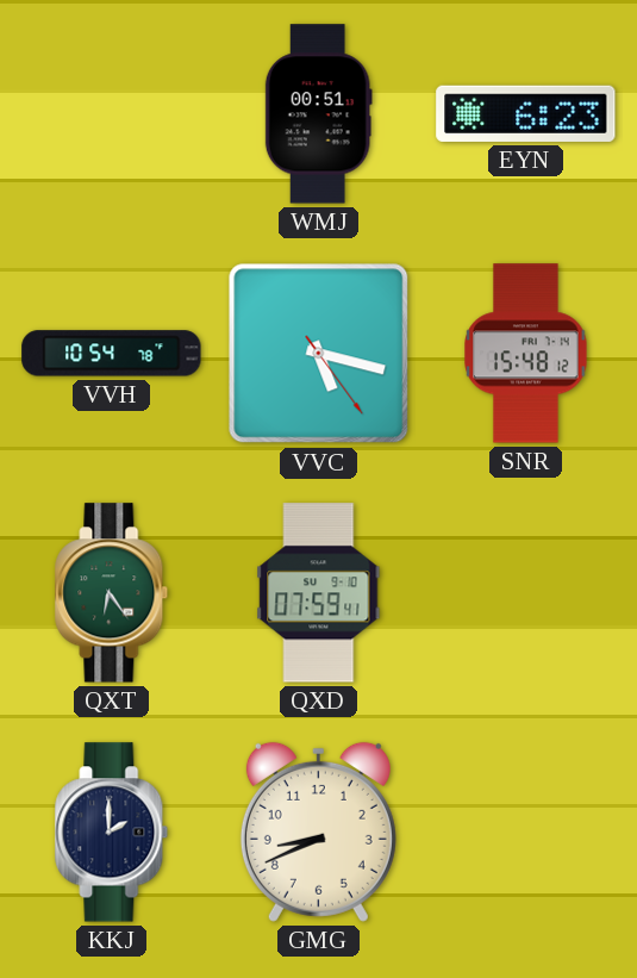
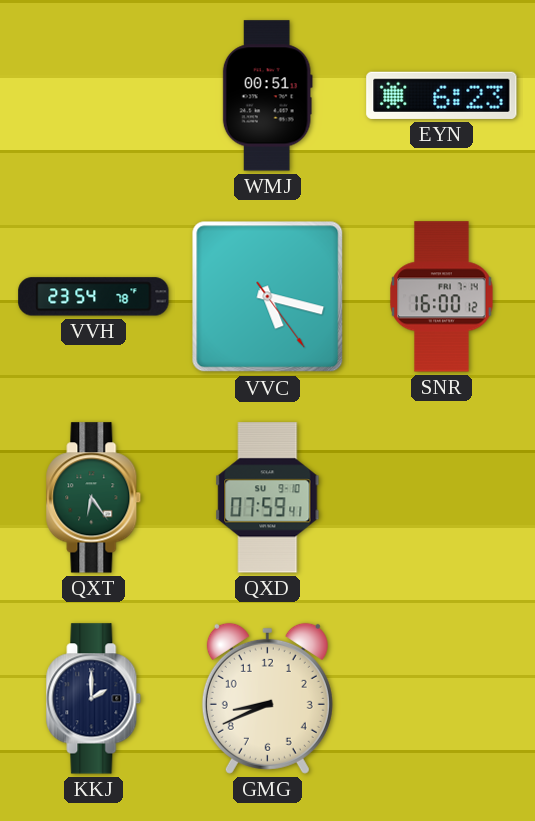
VVH: 10:54 -> 23:54
SNR: 15:48 -> 16:00
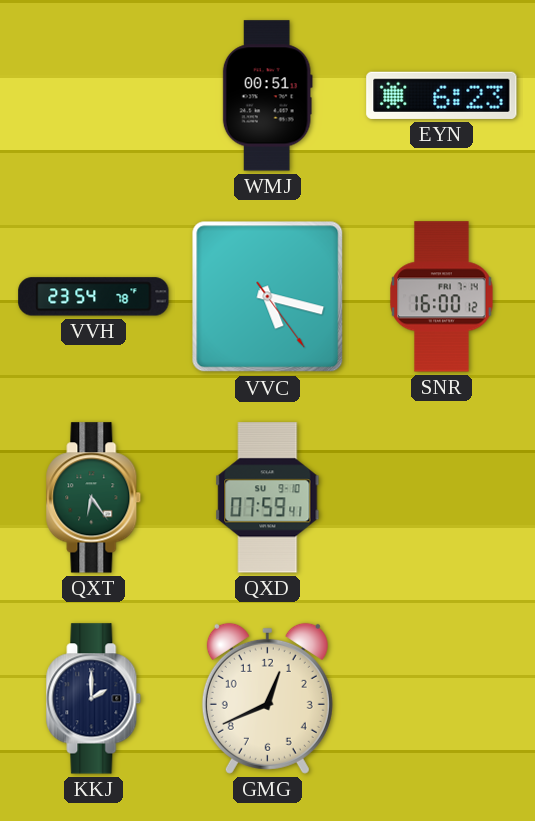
GMG: 8:41 -> 12:41
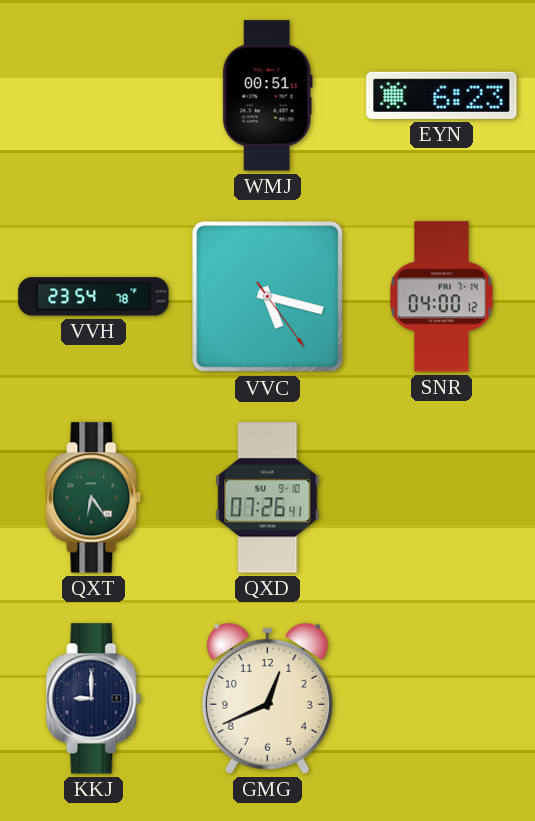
SNR: 16:00 -> 04:00
QXD: 07:59 -> 07:26
KKJ: 2:00 -> 9:00
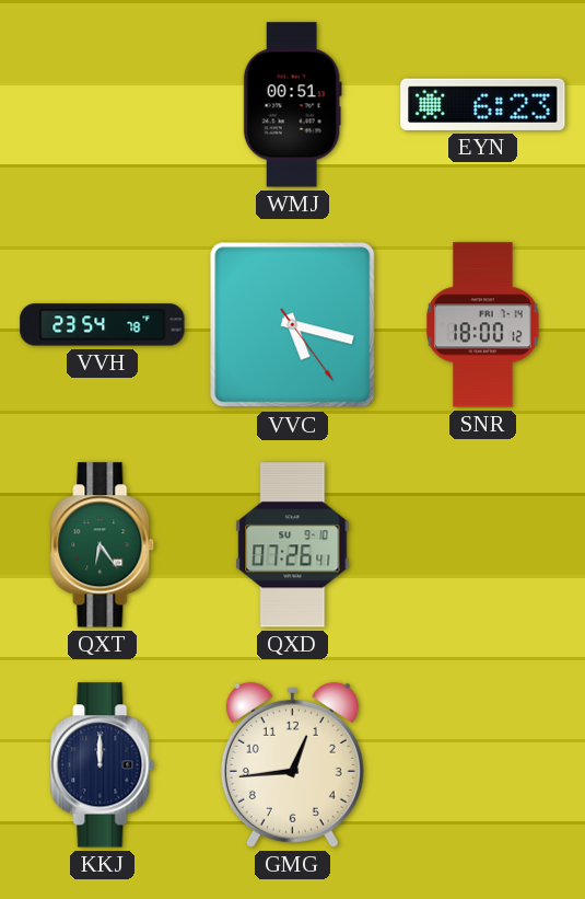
SNR: 04:00 -> 18:00
KKJ: 9:00 -> 12:00
GMG: 12:41 -> 12:44
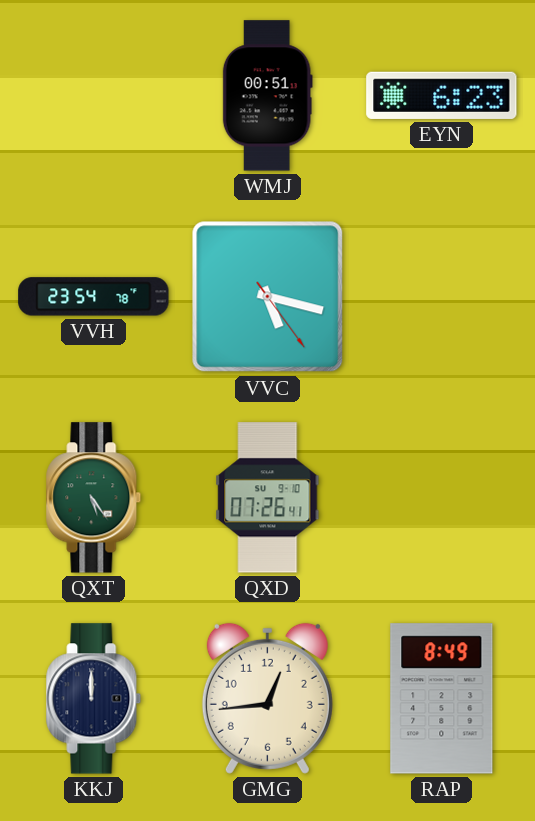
SNR: 18:00 -> none
QXT: 6:24 -> 5:24
RAP: none -> 8:49
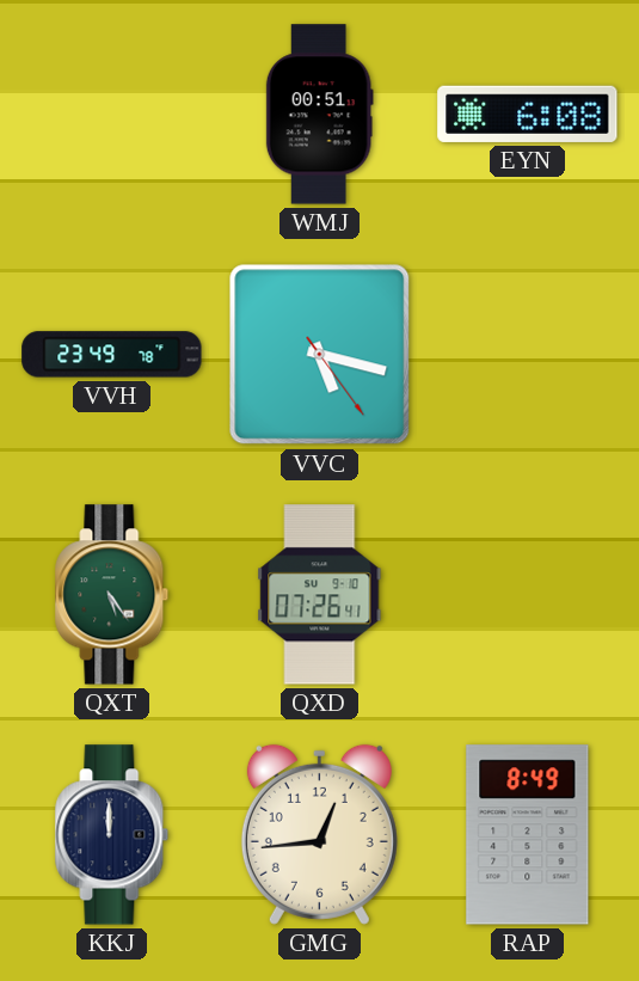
EYN: 6:23 -> 6:08
VVH: 23:54 -> 23:49
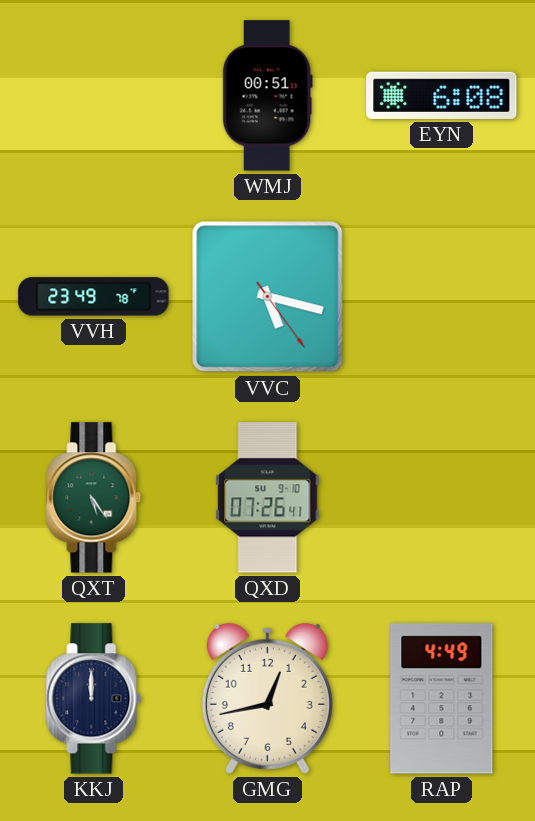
GMG: 12:44 -> 12:43
RAP: 8:49 -> 4:49
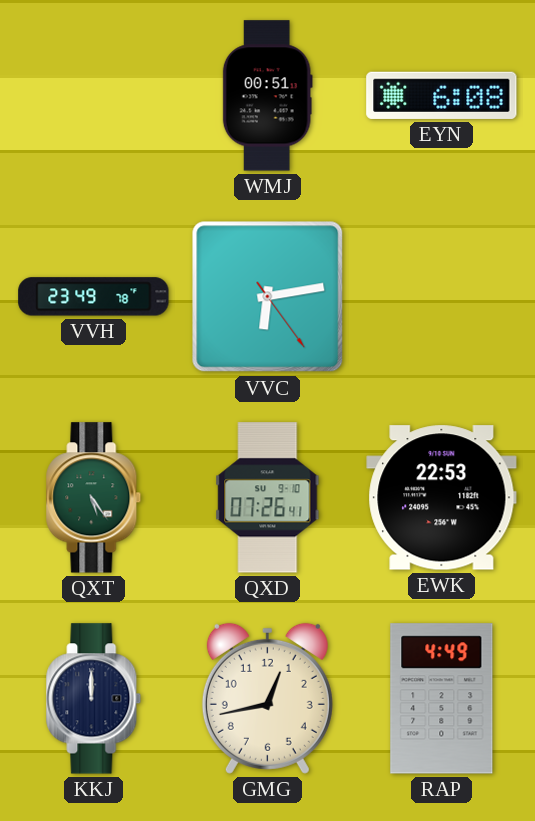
VVC: 5:17 -> 6:13
EWK: none -> 22:53
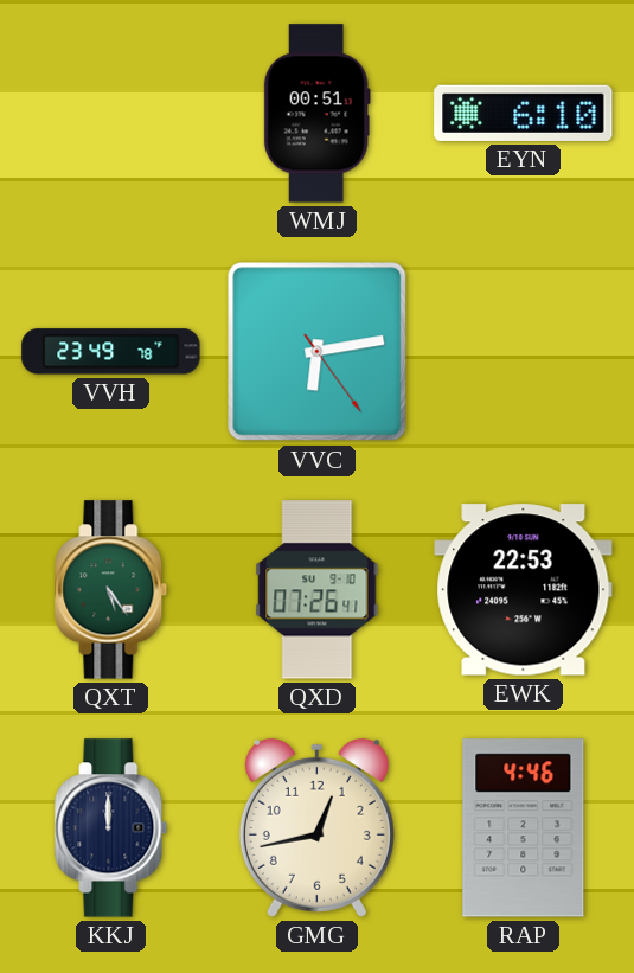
EYN: 6:08 -> 6:10
RAP: 4:49 -> 4:46
